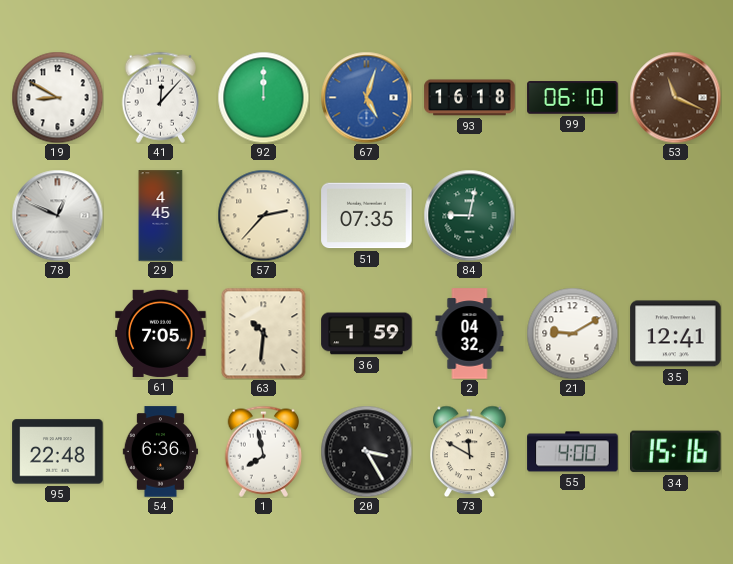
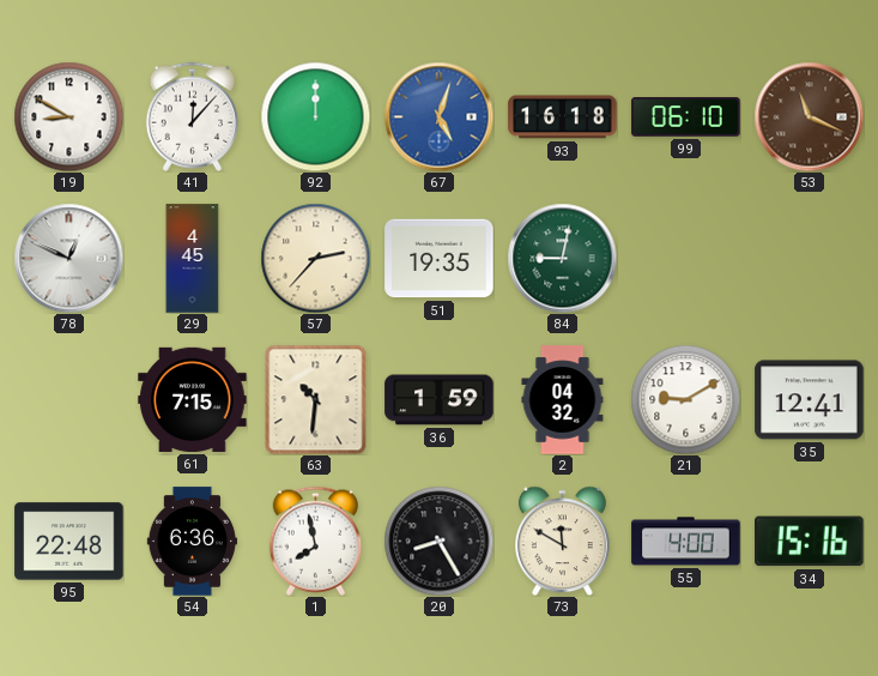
51: 07:35 -> 19:35
61: 7:05 -> 7:15
20: 3:25 -> 8:25
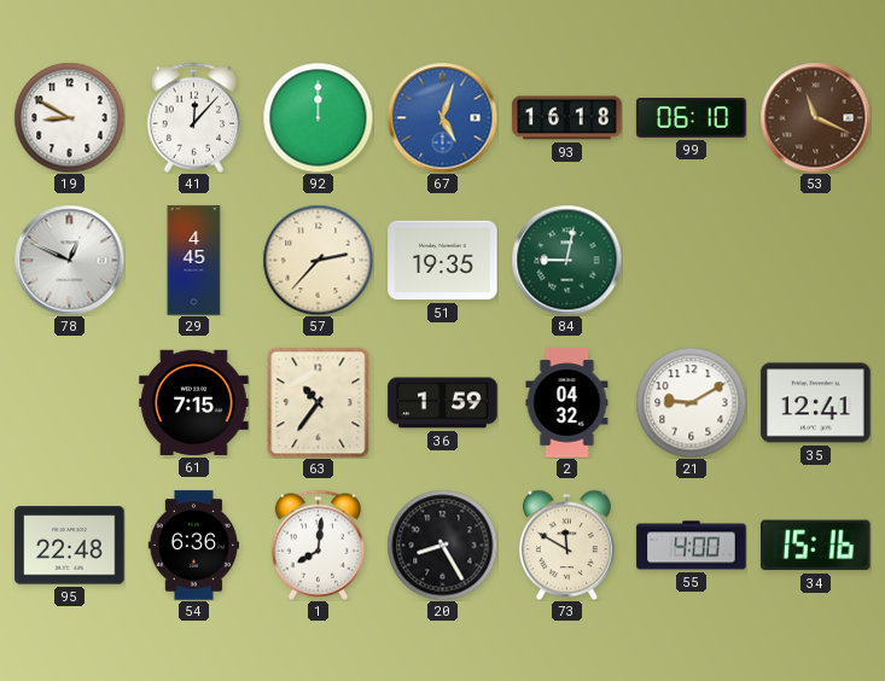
63: 10:31 -> 10:36
1: 7:58 -> 8:01
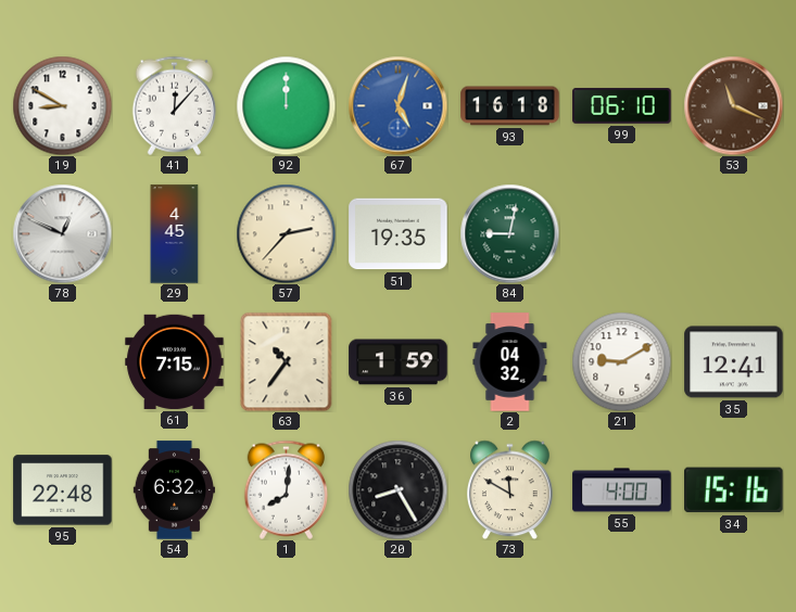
54: 6:36 -> 6:32
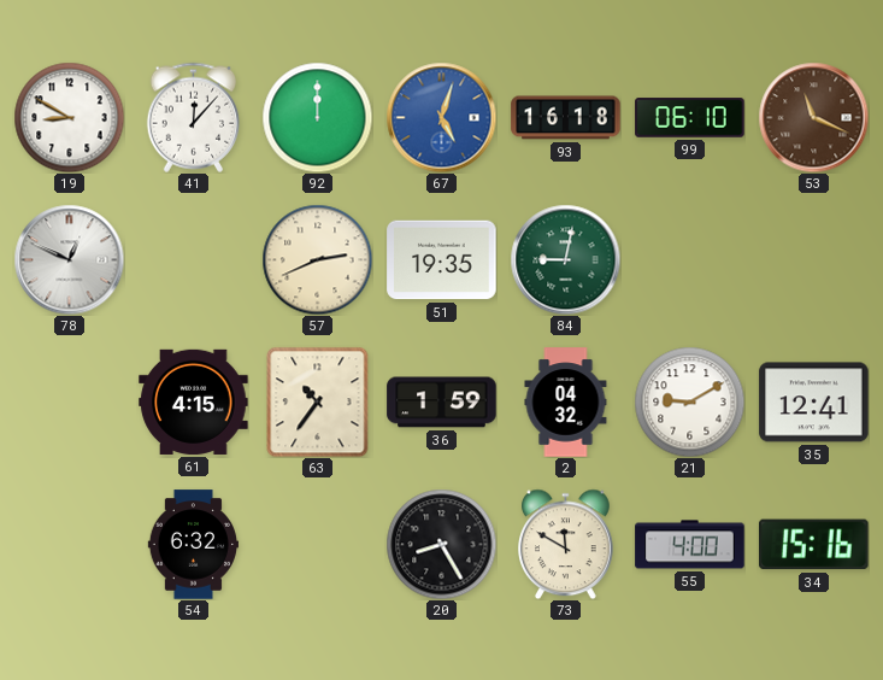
29: 4:45 -> none
57: 2:37 -> 2:41
61: 7:15 -> 4:15
95: 22:48 -> none
1: 8:01 -> none
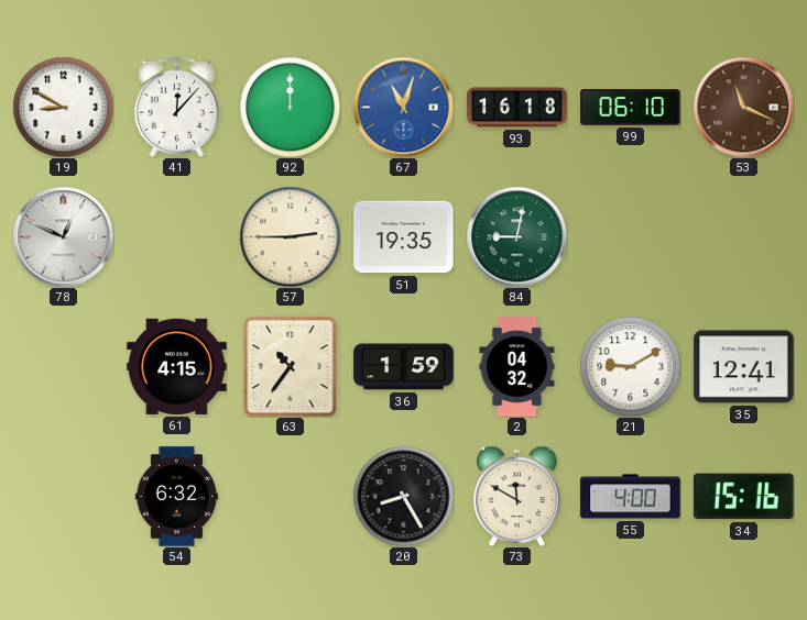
67: 5:03 -> 11:03
57: 2:41 -> 2:45
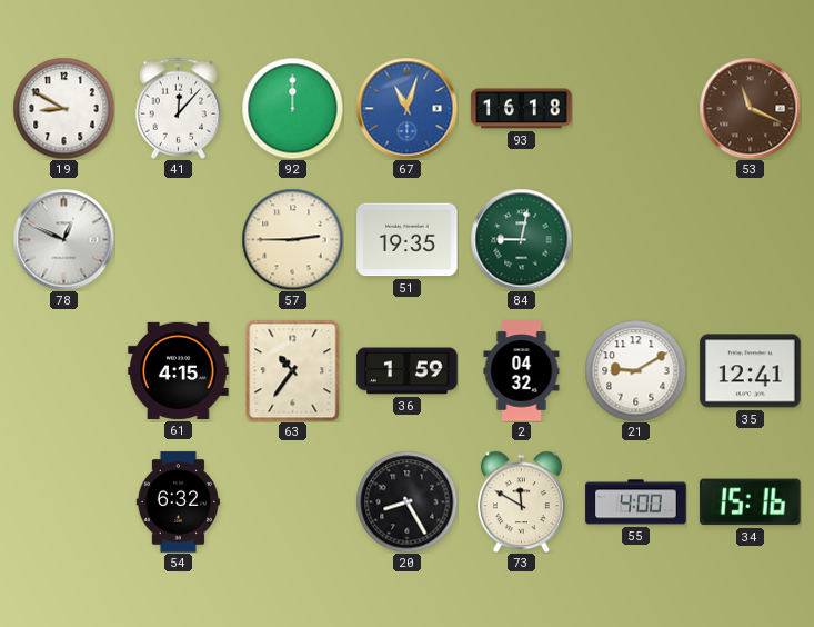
99: 06:10 -> none
